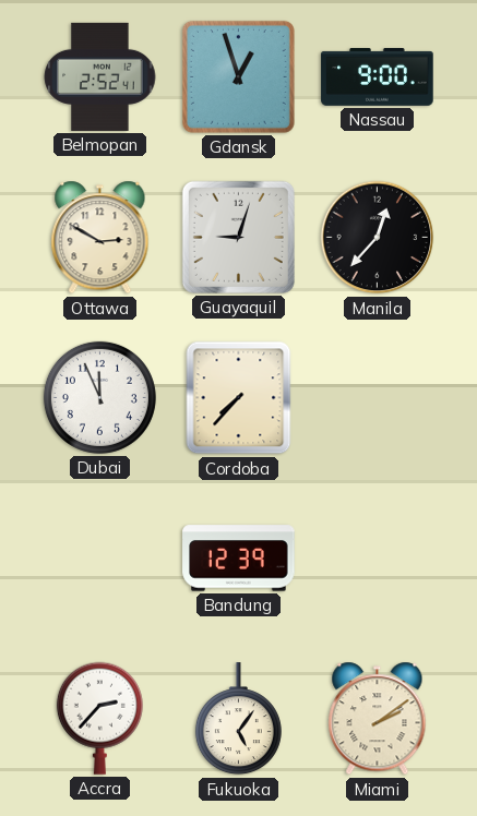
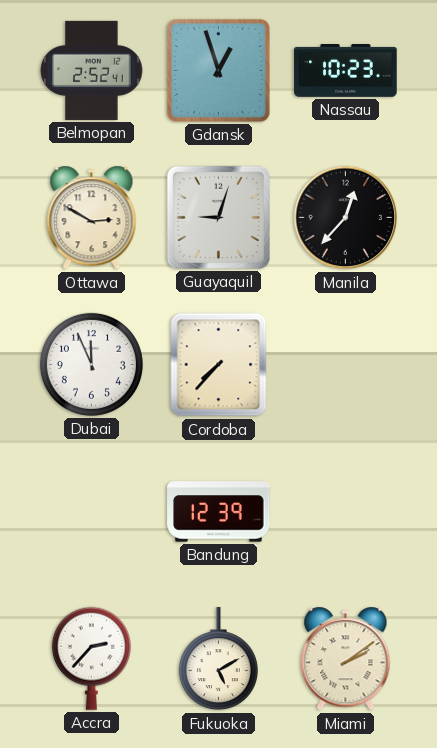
Nassau: 9:00 -> 10:23
Fukuoka: 5:06 -> 5:10
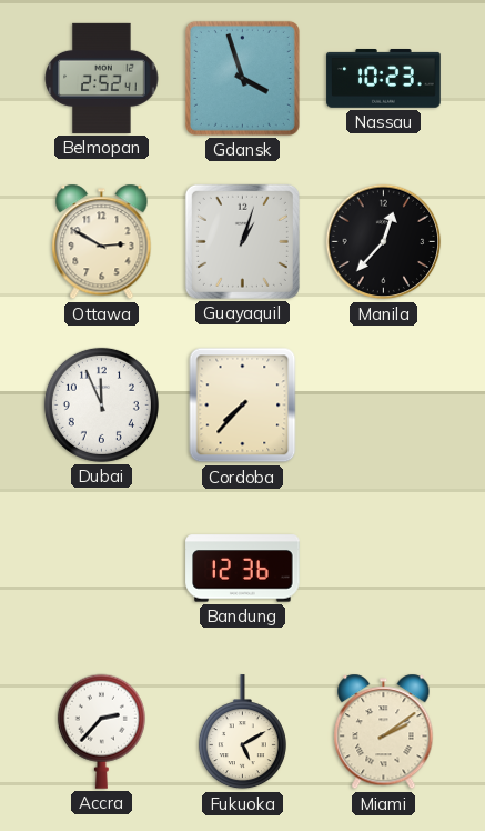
Gdansk: 12:57 -> 3:57
Guayaquil: 9:03 -> 1:03
Bandung: 12:39 -> 12:36
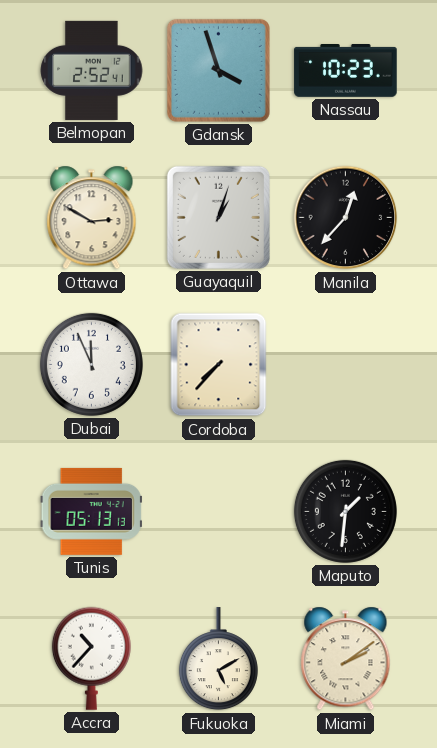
Tunis: none -> 05:13
Bandung: 12:36 -> none
Maputo: none -> 1:31
Accra: 2:37 -> 10:37
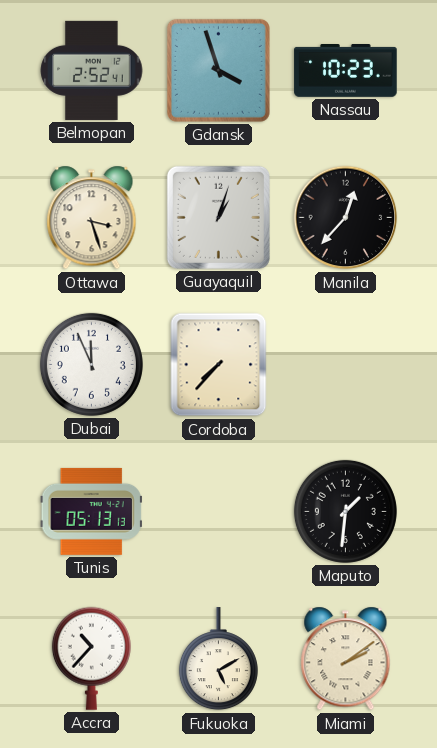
Ottawa: 2:50 -> 3:27
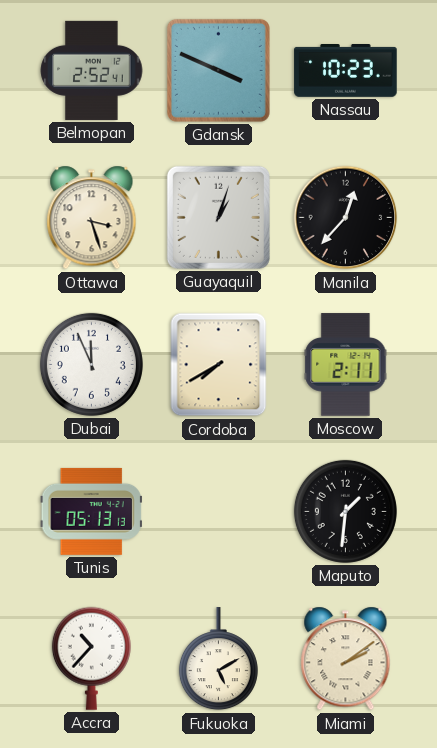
Gdansk: 3:57 -> 3:49
Cordoba: 7:37 -> 7:40
Moscow: none -> 2:11
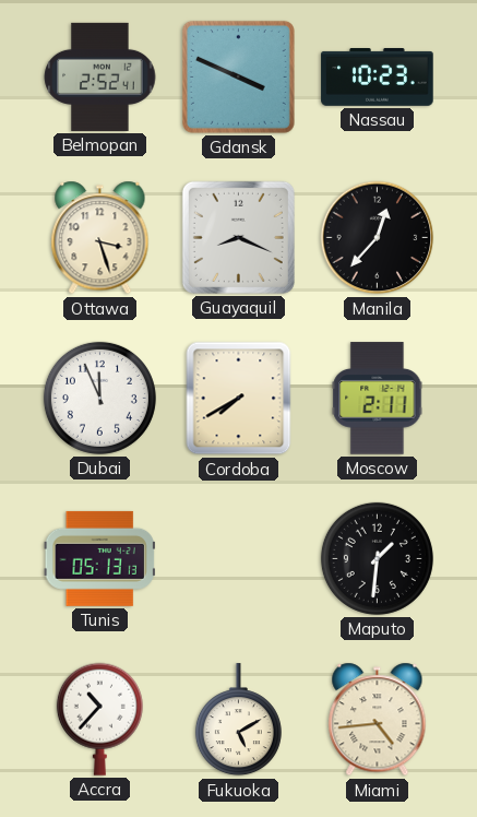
Guayaquil: 1:03 -> 8:19
Miami: 2:09 -> 4:44
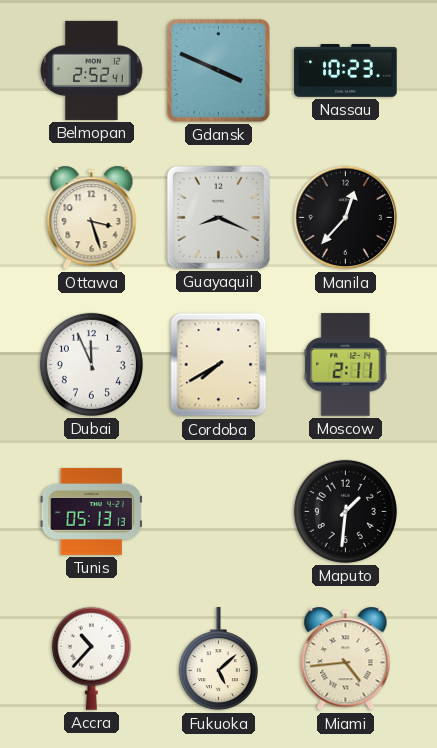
Fukuoka: 5:10 -> 5:08
